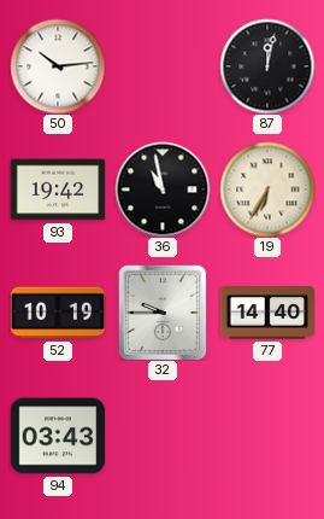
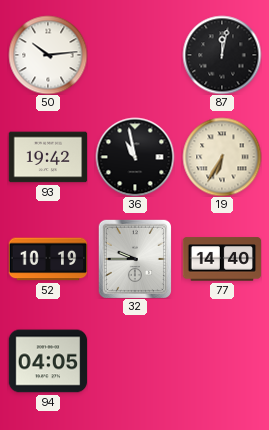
94: 03:43 -> 04:05
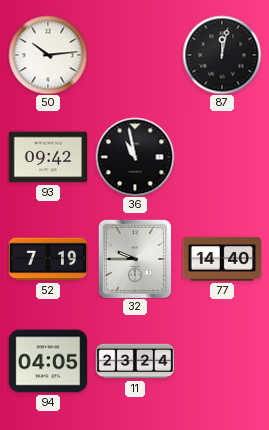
93: 19:42 -> 09:42
19: 6:35 -> none
52: 10:19 -> 7:19
11: none -> 23:24
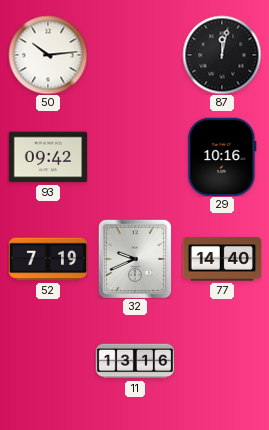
36: 10:58 -> none
29: none -> 10:16
32: 9:45 -> 9:41
94: 04:05 -> none
11: 23:24 -> 13:16
